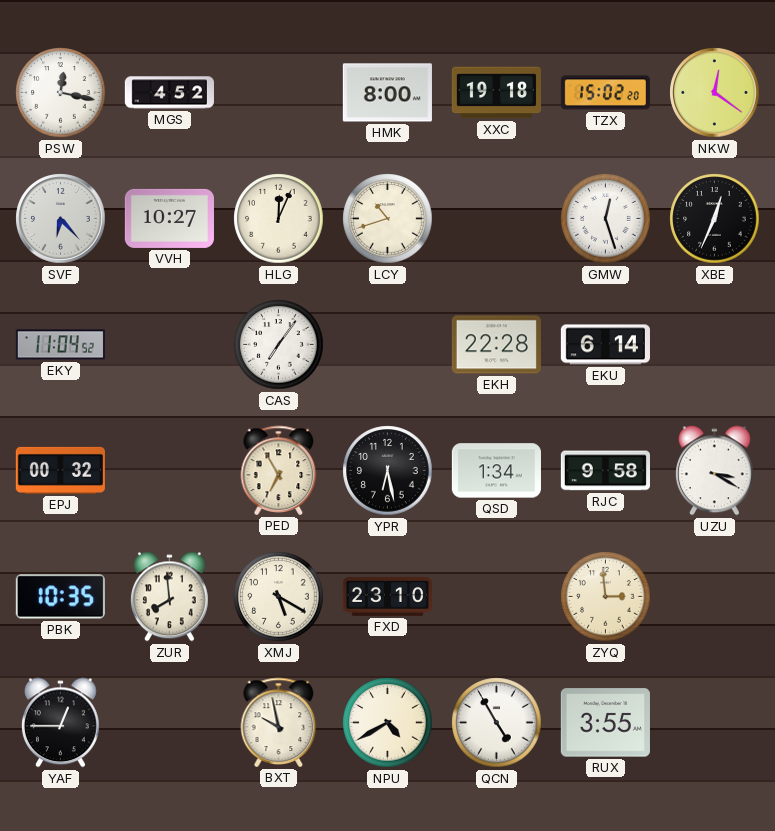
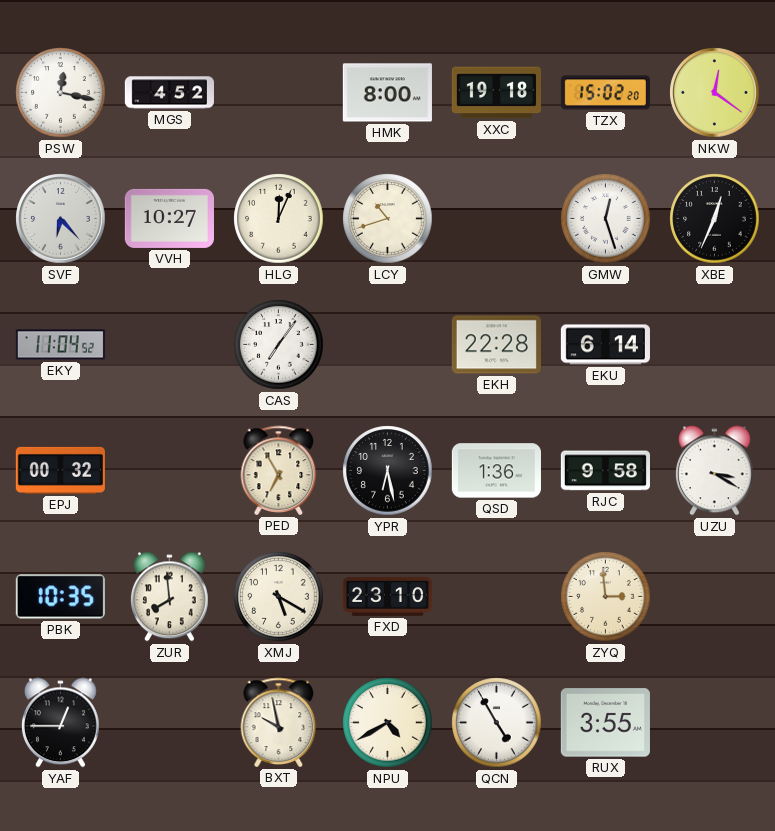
QSD: 1:34 -> 1:36
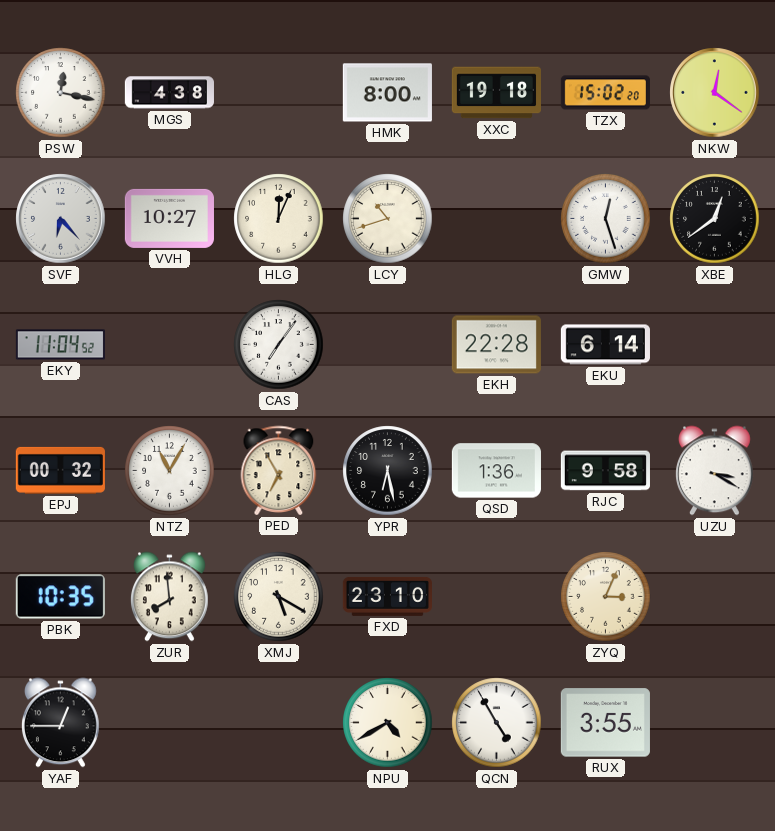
MGS: 4:52 -> 4:38
XBE: 12:34 -> 12:39
NTZ: none -> 11:05
ZYQ: 2:59 -> 3:04
BXT: 9:58 -> none
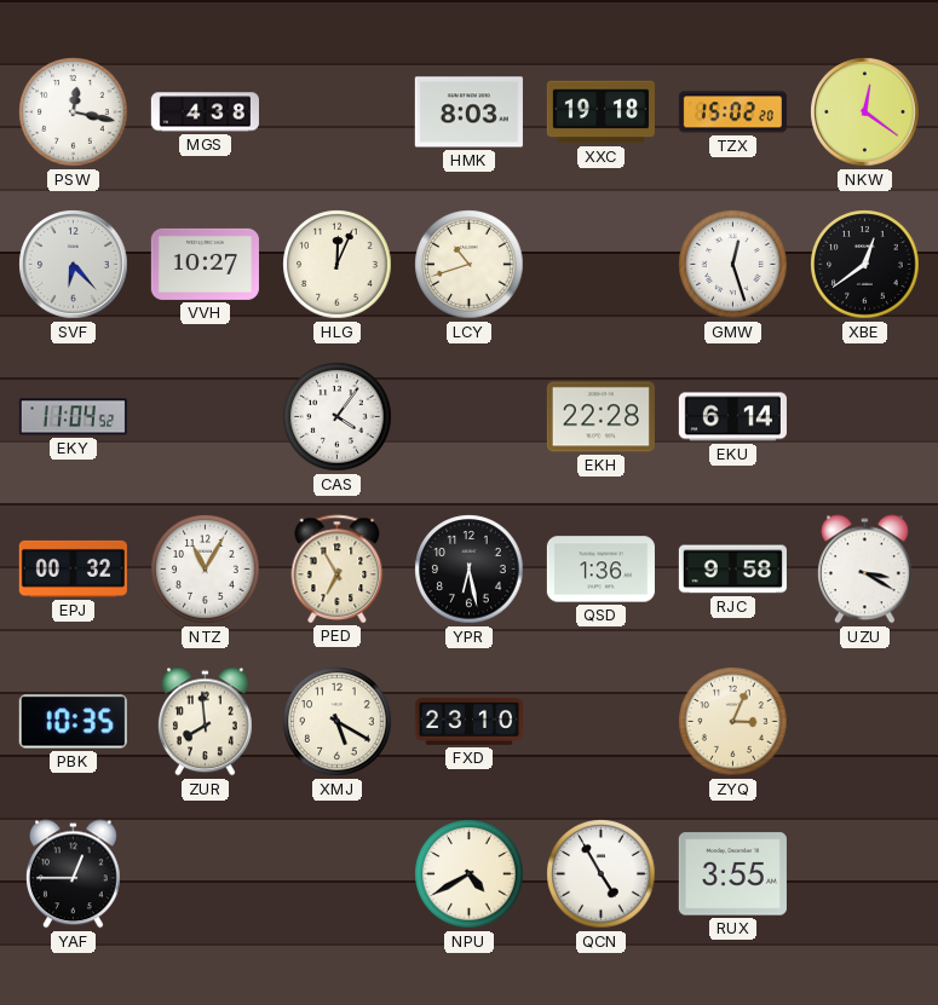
HMK: 8:00 -> 8:03
CAS: 7:06 -> 4:06
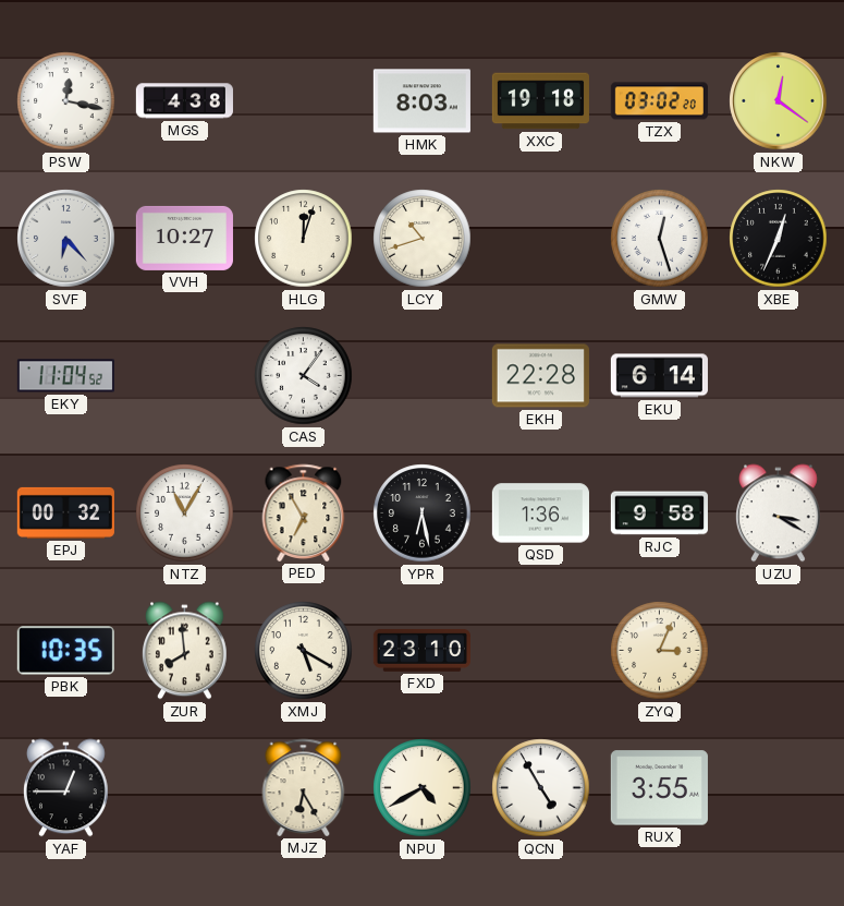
TZX: 15:02 -> 03:02
HLG: 12:04 -> 12:03
XBE: 12:39 -> 12:34
MJZ: none -> 6:25
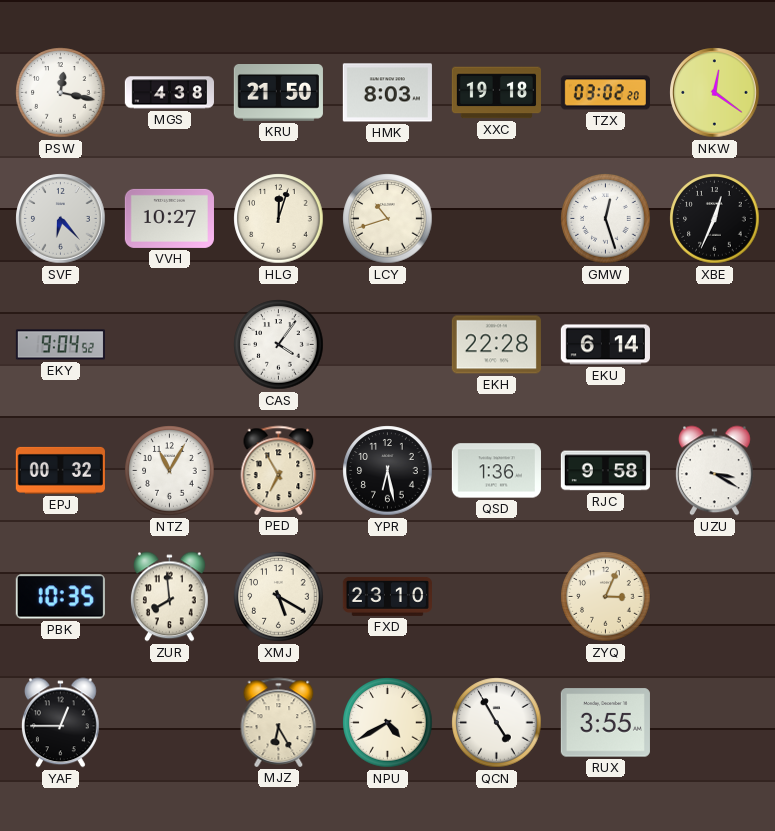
KRU: none -> 21:50
EKY: 11:04 -> 9:04
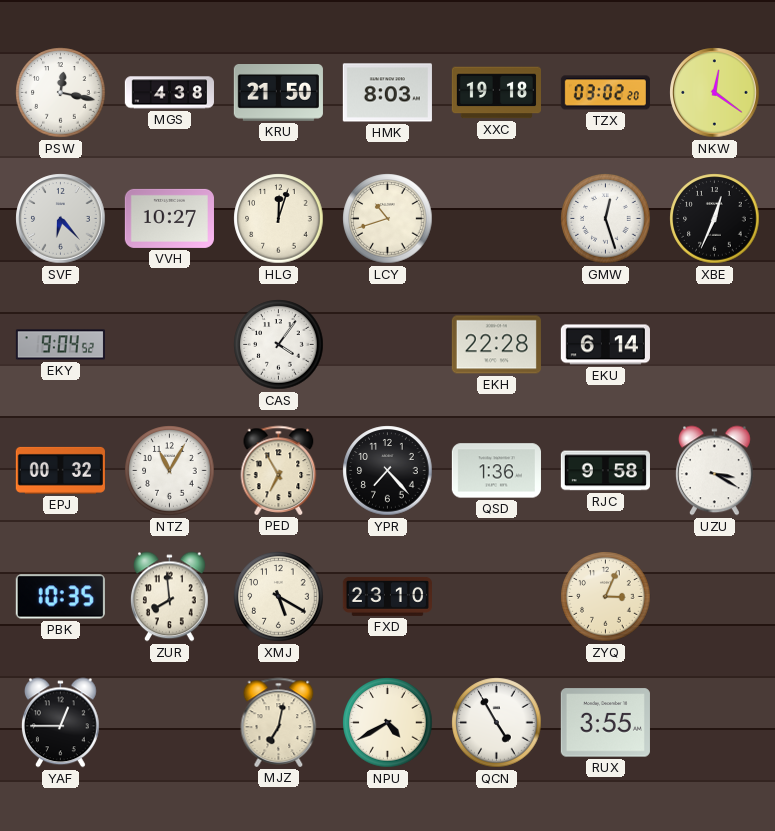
YPR: 6:28 -> 7:23
MJZ: 6:25 -> 7:02
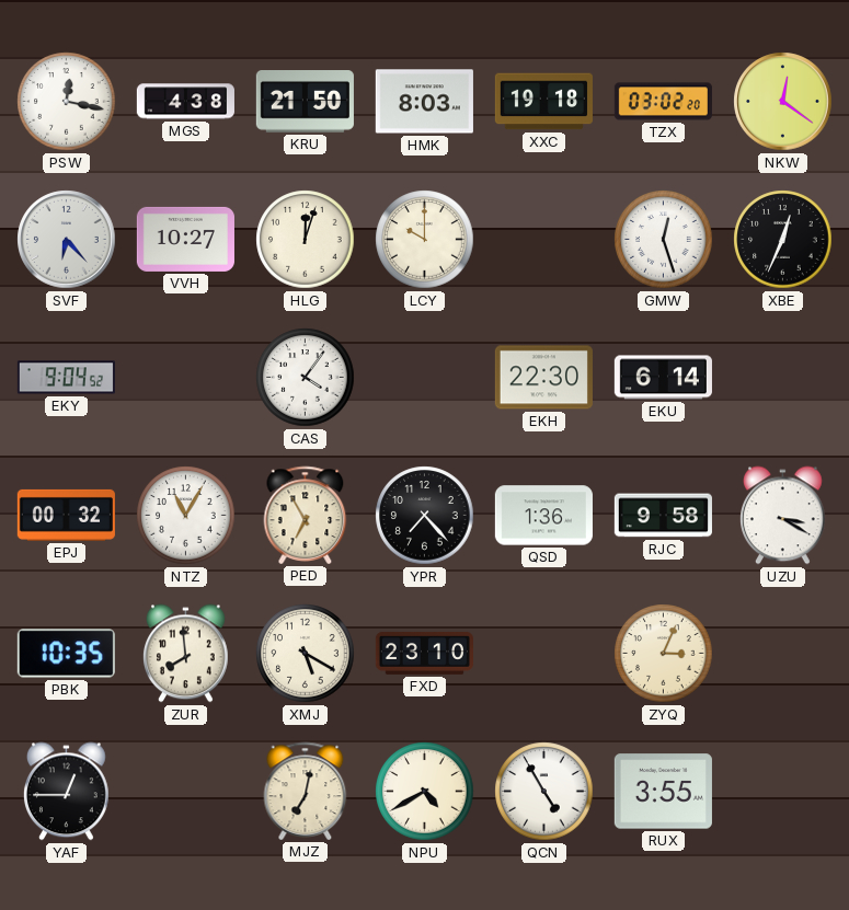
LCY: 10:42 -> 10:00
EKH: 22:28 -> 22:30
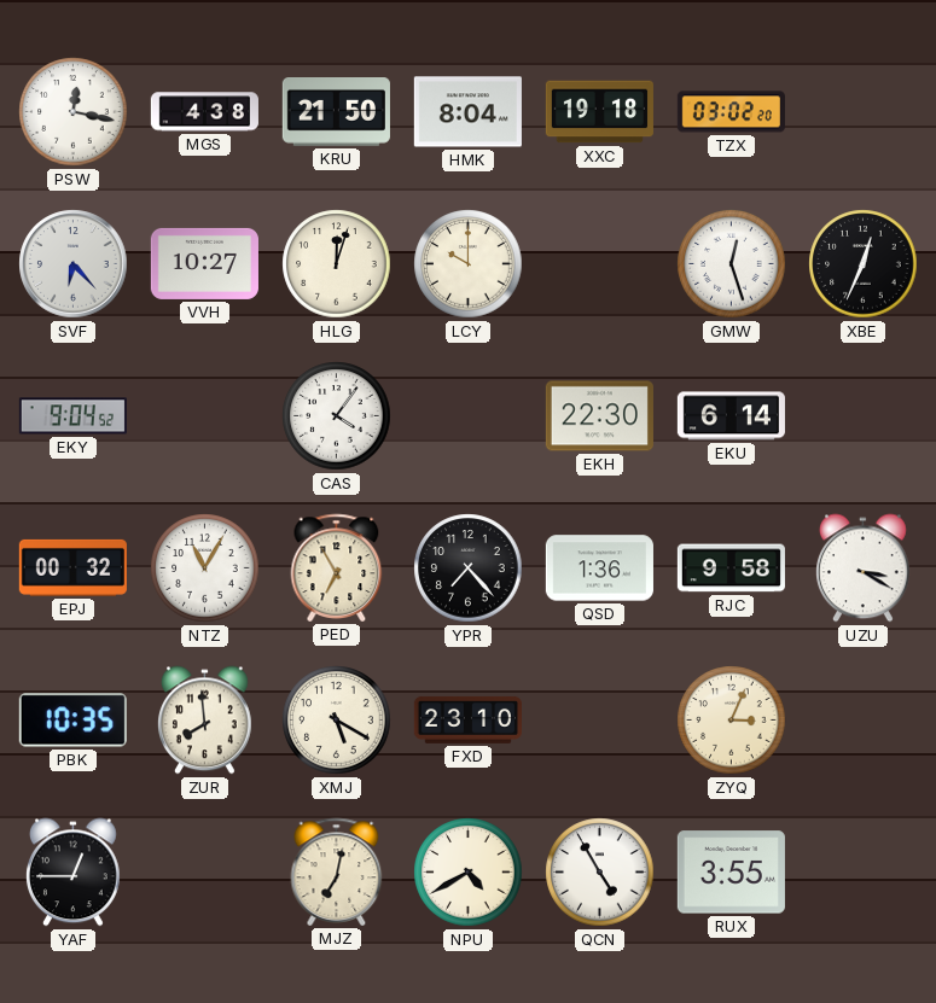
HMK: 8:03 -> 8:04
NKW: 12:21 -> none
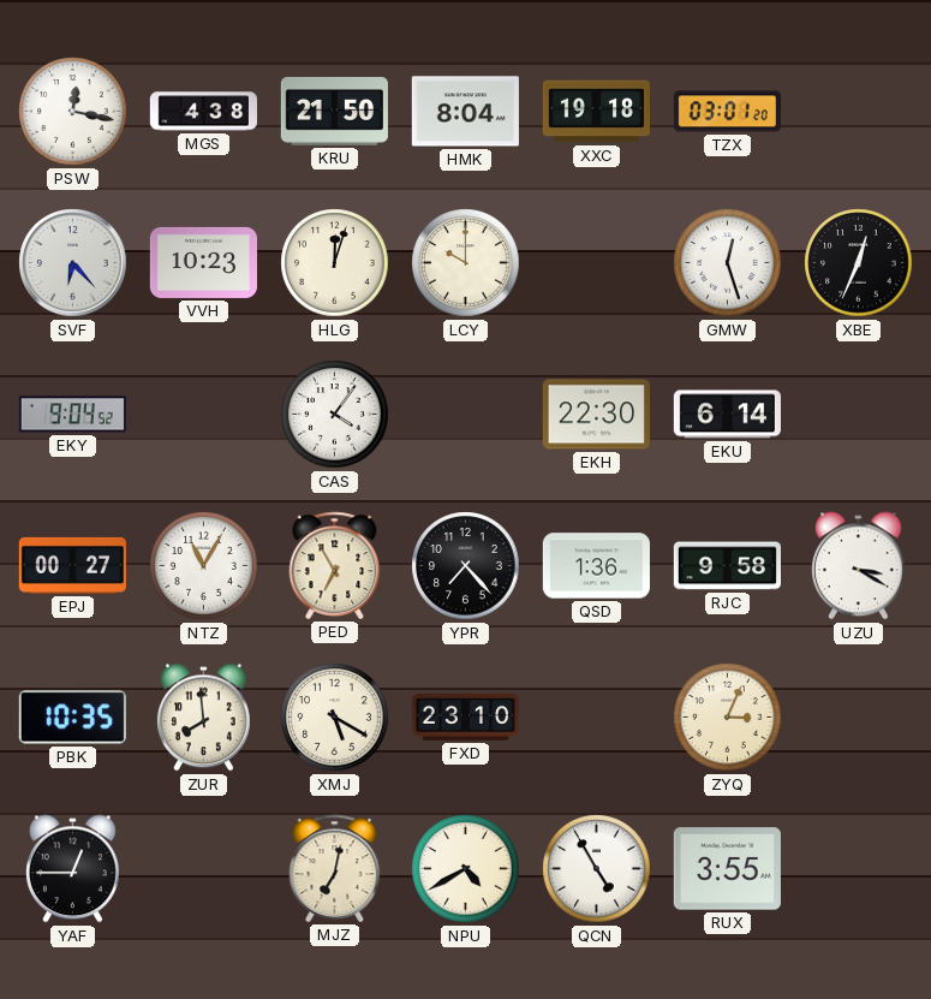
TZX: 03:02 -> 03:01
VVH: 10:27 -> 10:23
EPJ: 00:32 -> 00:27
